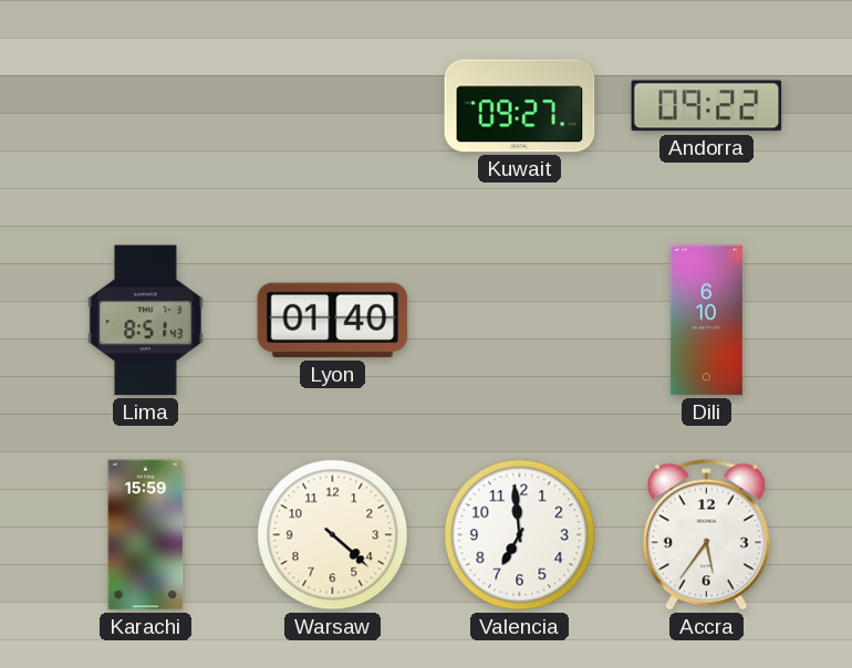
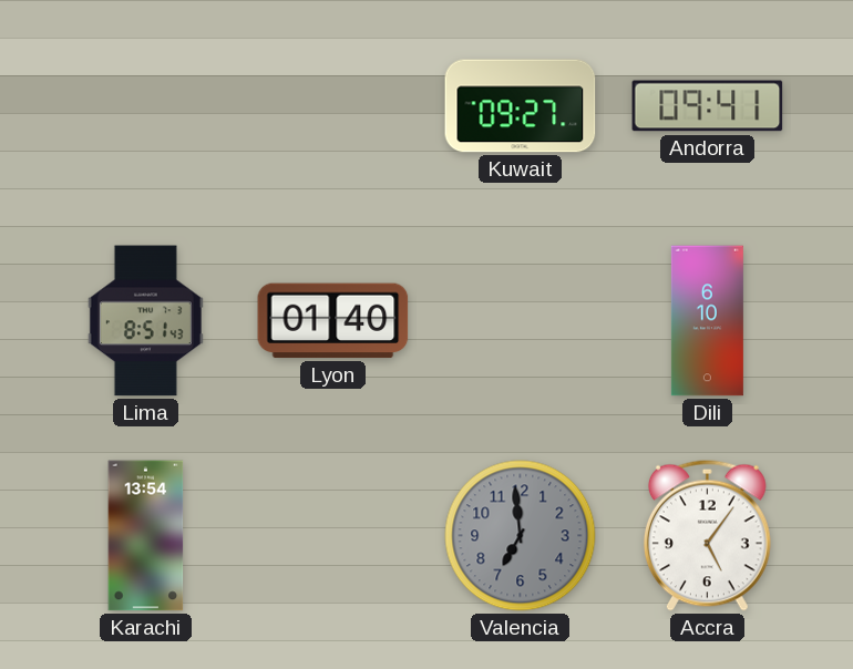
Andorra: 09:22 -> 09:41
Karachi: 15:59 -> 13:54
Warsaw: 4:22 -> none
Valencia dial: white -> grey
Accra: 5:36 -> 5:06
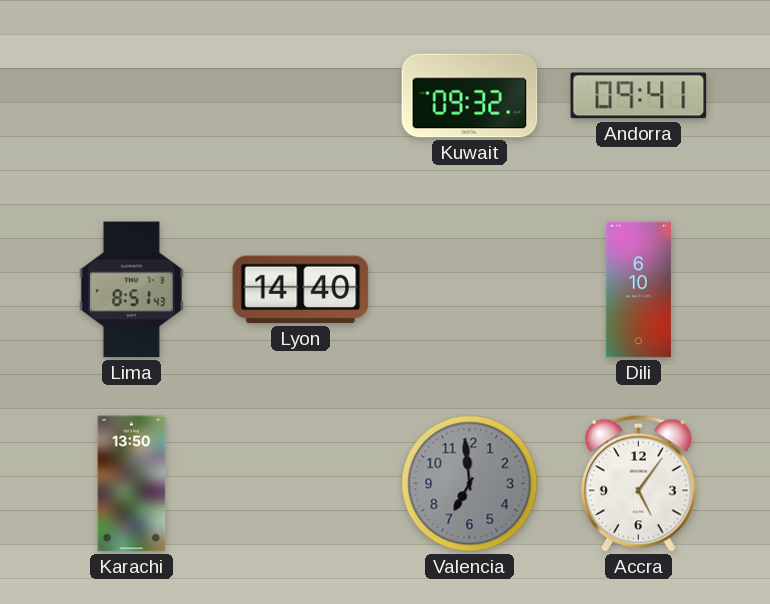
Kuwait: 09:27 -> 09:32
Lyon: 01:40 -> 14:40
Karachi: 13:54 -> 13:50
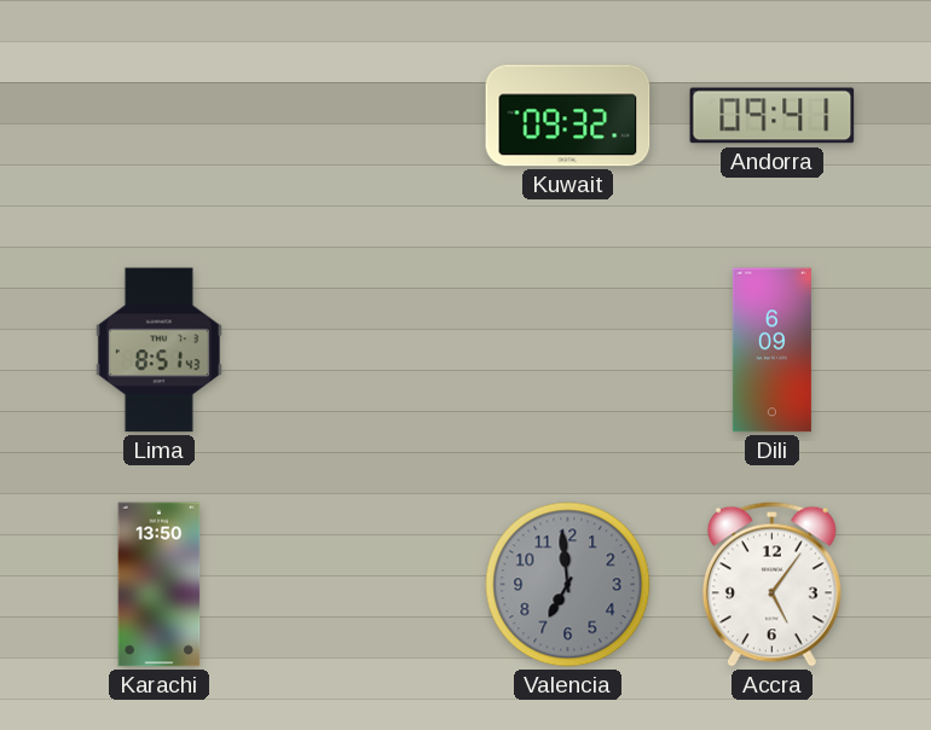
Lyon: 14:40 -> none
Dili: 6:10 -> 6:09
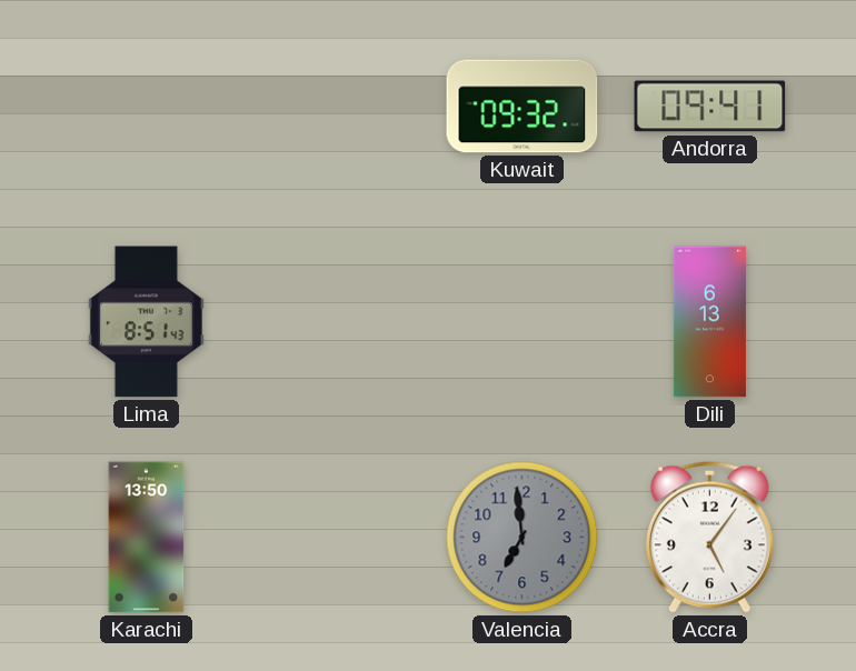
Dili: 6:09 -> 6:13
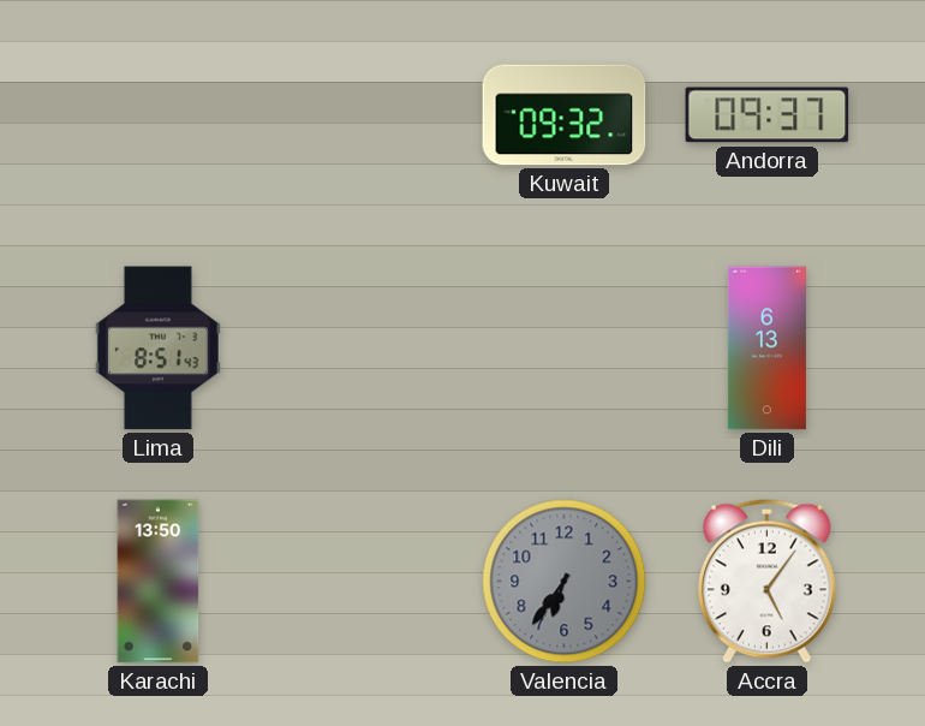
Andorra: 09:41 -> 09:37
Valencia: 6:59 -> 6:36
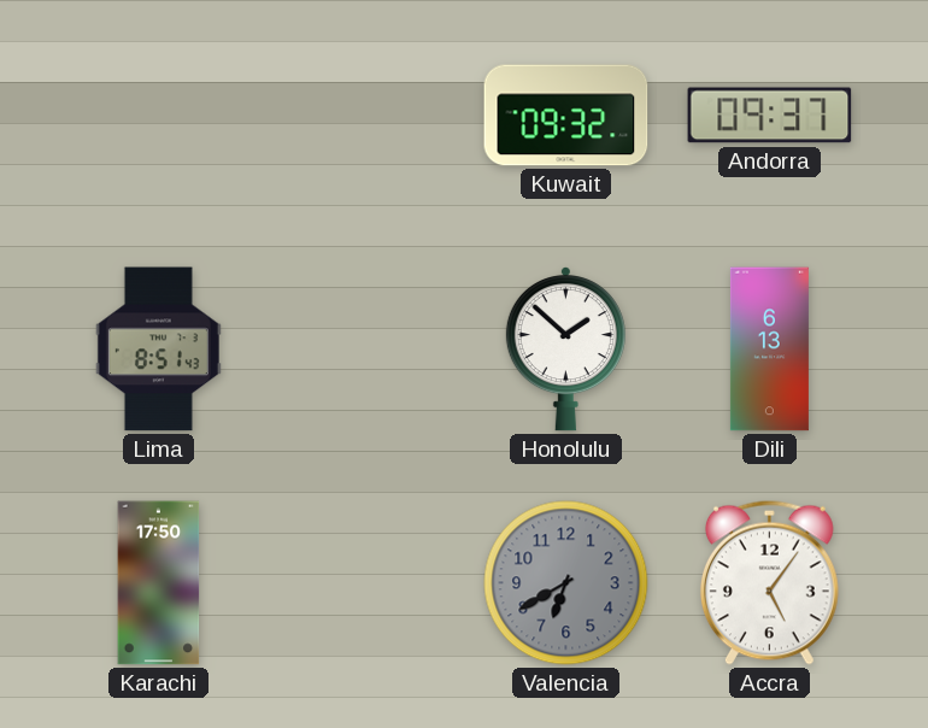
Honolulu: none -> 1:52
Karachi: 13:50 -> 17:50
Valencia: 6:36 -> 6:40
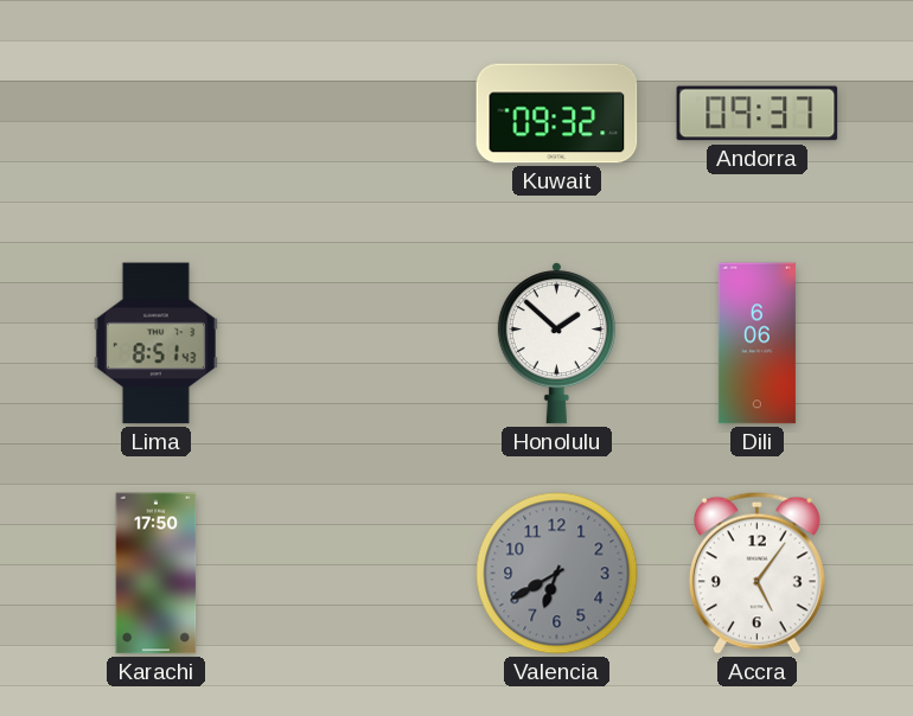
Dili: 6:13 -> 6:06
